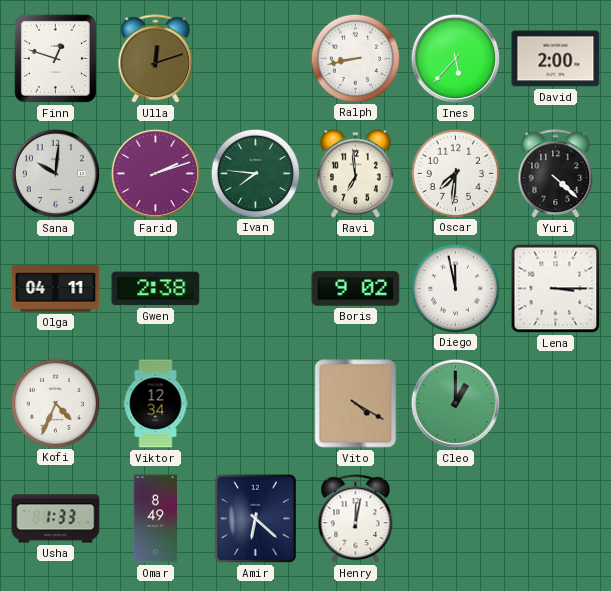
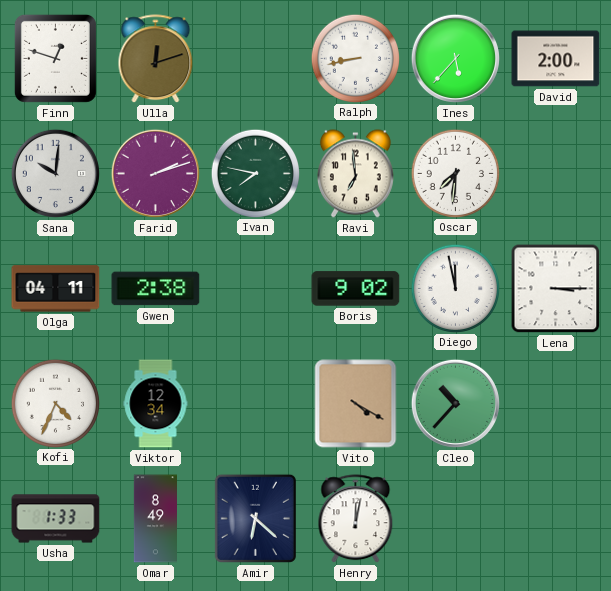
Ivan: 7:46 -> 7:47
Yuri: 4:22 -> none
Cleo: 1:00 -> 10:37
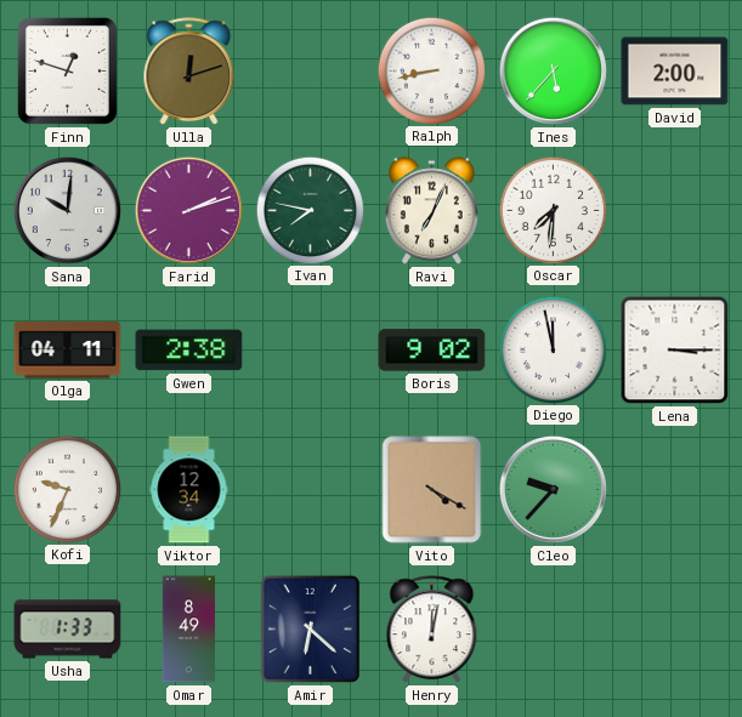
Ravi: 6:59 -> 7:04
Kofi: 4:34 -> 9:34
Cleo: 10:37 -> 9:37
